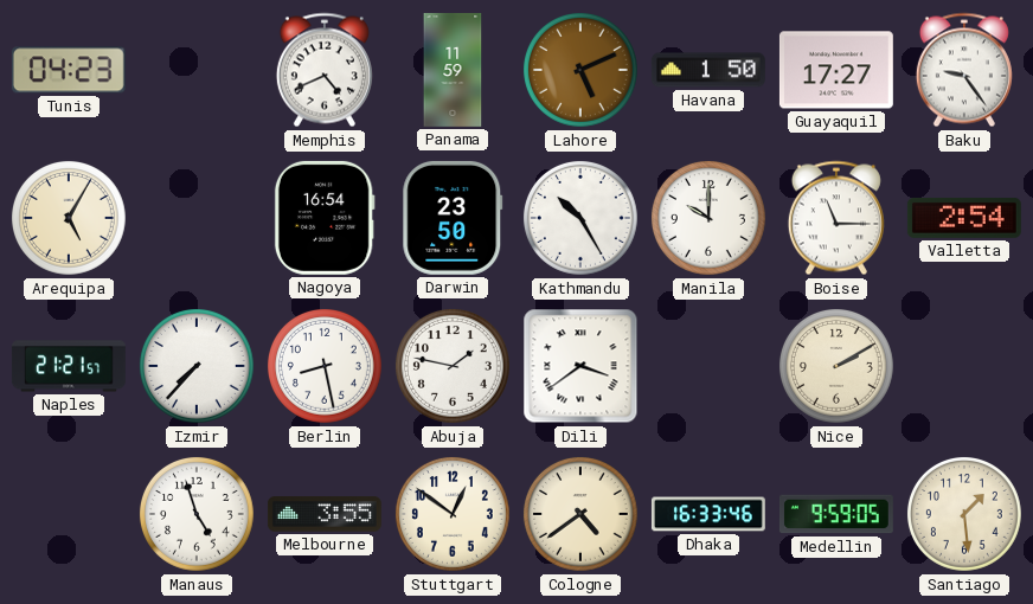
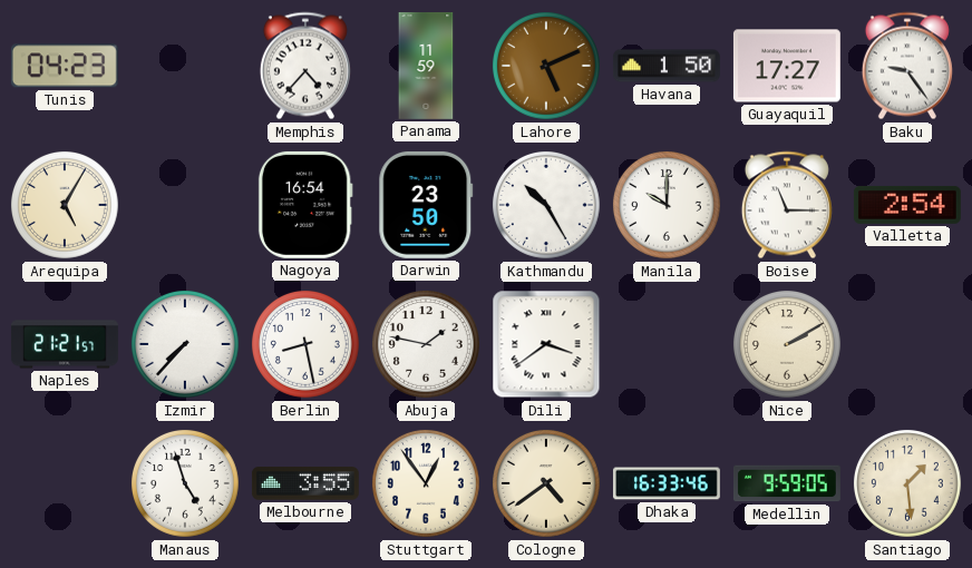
Memphis: 4:41 -> 4:37
Stuttgart: 12:51 -> 12:54
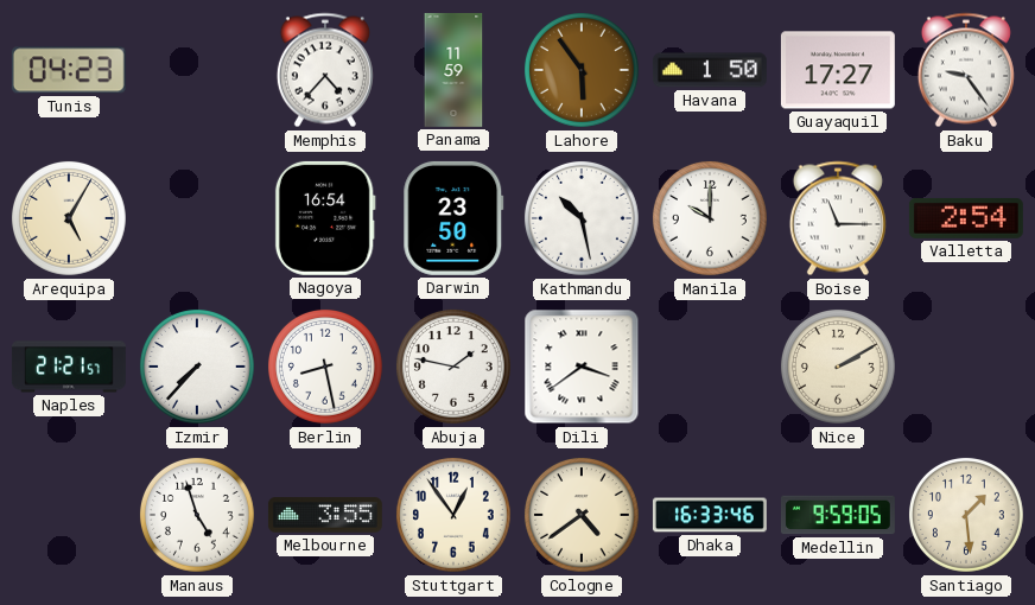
Lahore: 5:11 -> 5:54
Kathmandu: 10:25 -> 10:28
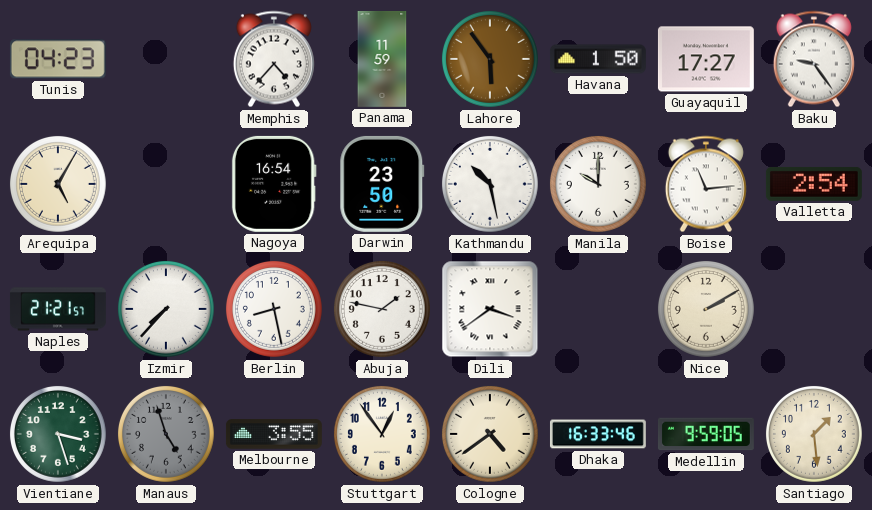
Boise: 11:15 -> 11:14
Vientiane: none -> 3:27
Manaus dial: white -> grey
